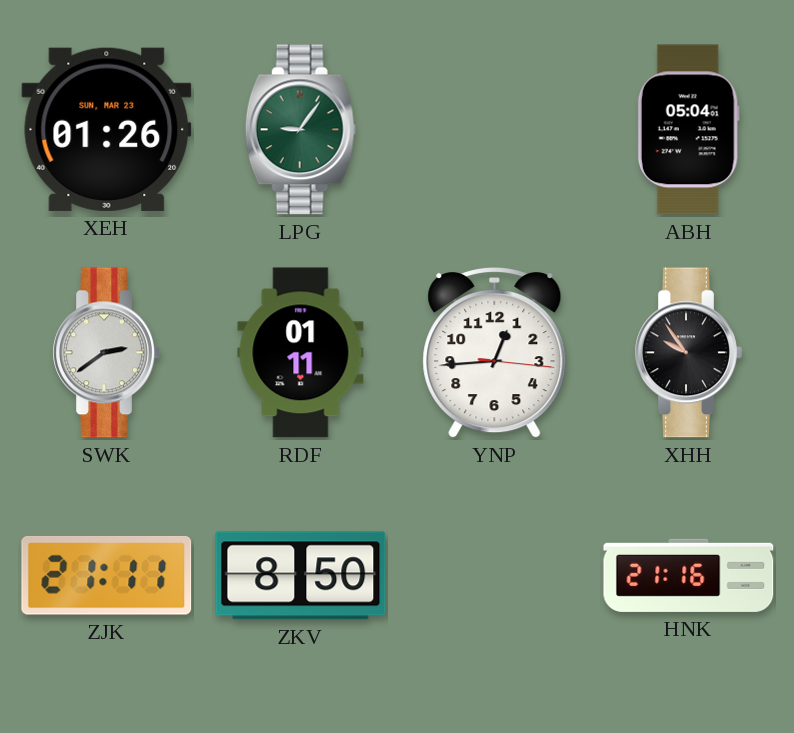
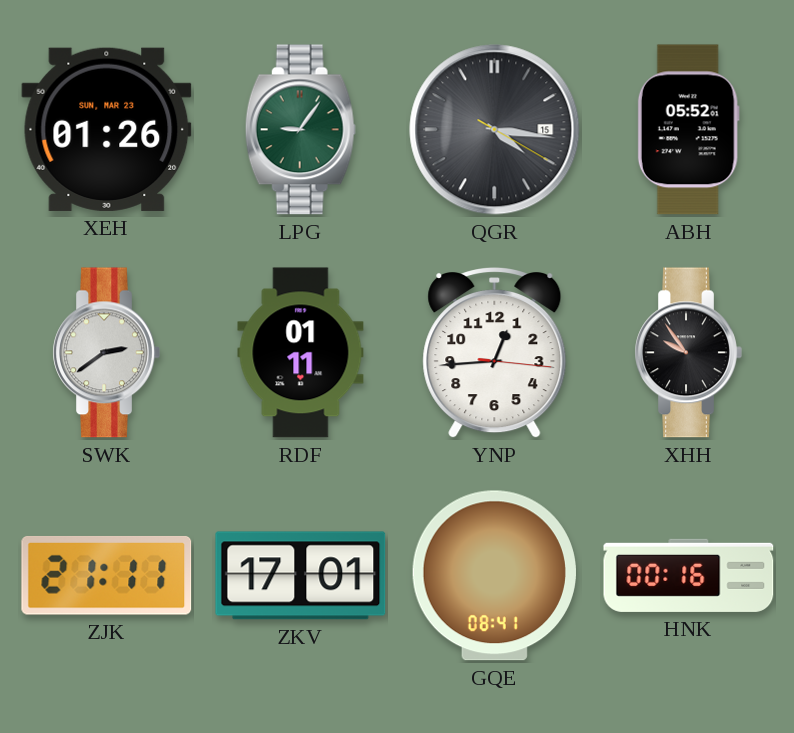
QGR: none -> 4:16
ABH: 05:04 -> 05:52
ZKV: 8:50 -> 17:01
GQE: none -> 08:41
HNK: 21:16 -> 00:16
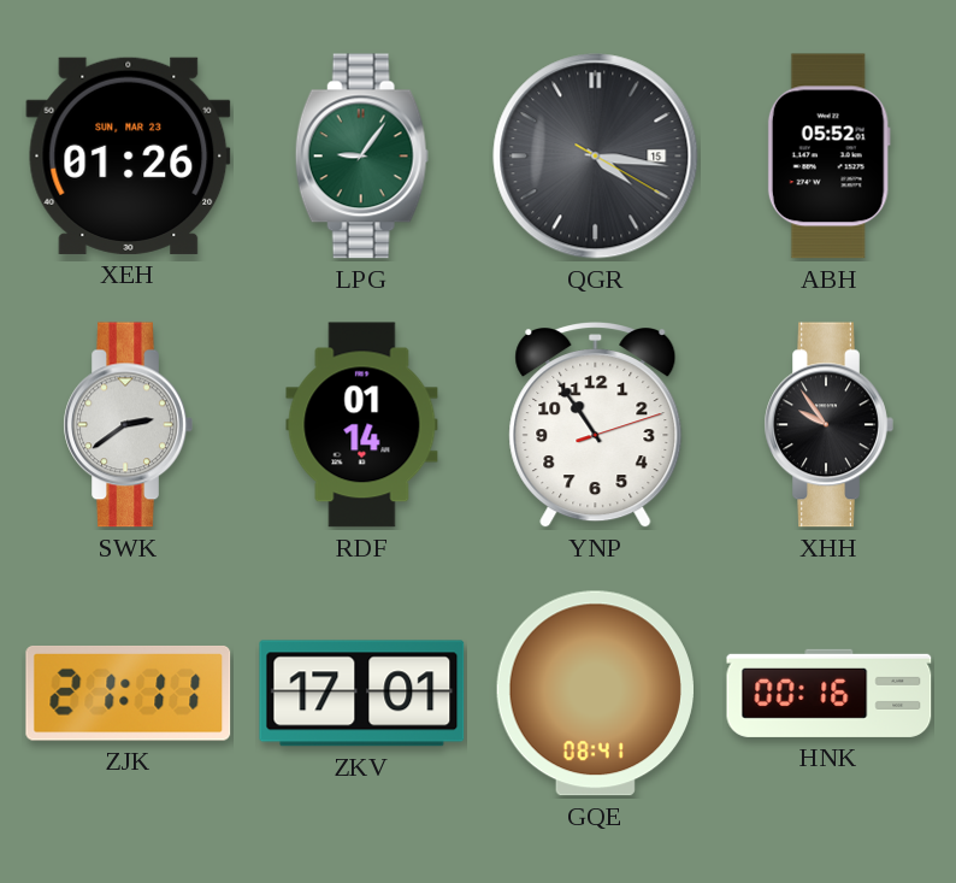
RDF: 01:11 -> 01:14
YNP: 12:44 -> 10:54
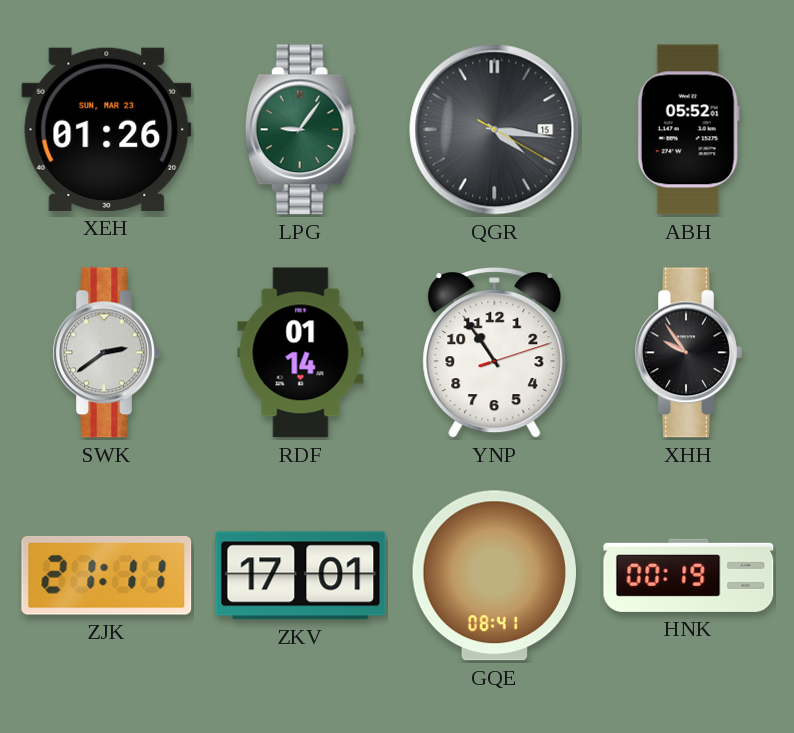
HNK: 00:16 -> 00:19
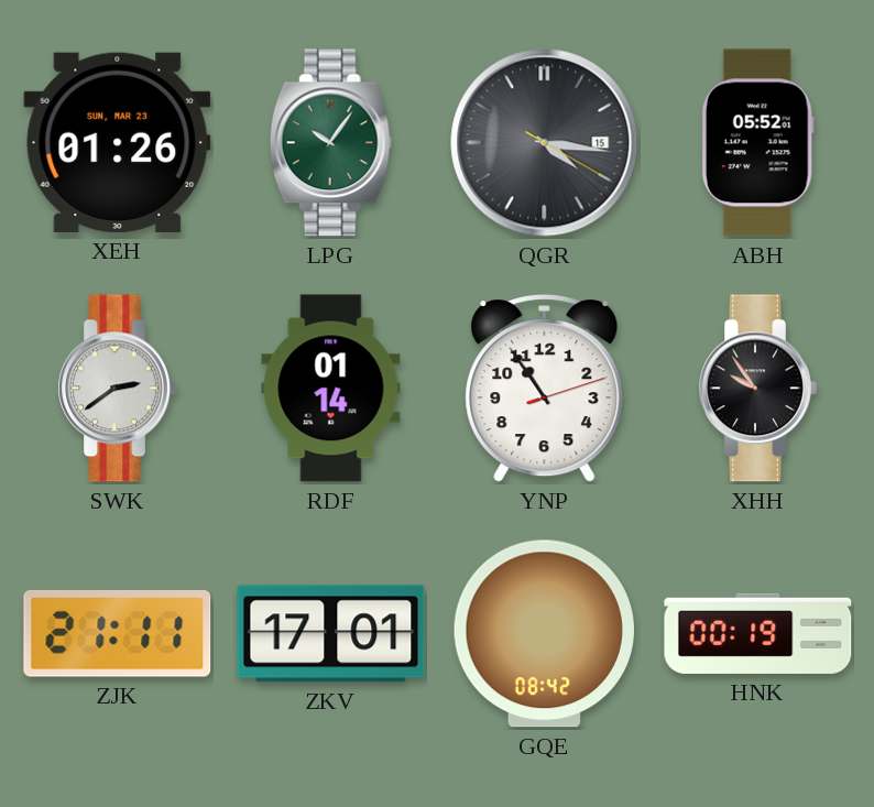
LPG: 9:06 -> 10:06
GQE: 08:41 -> 08:42
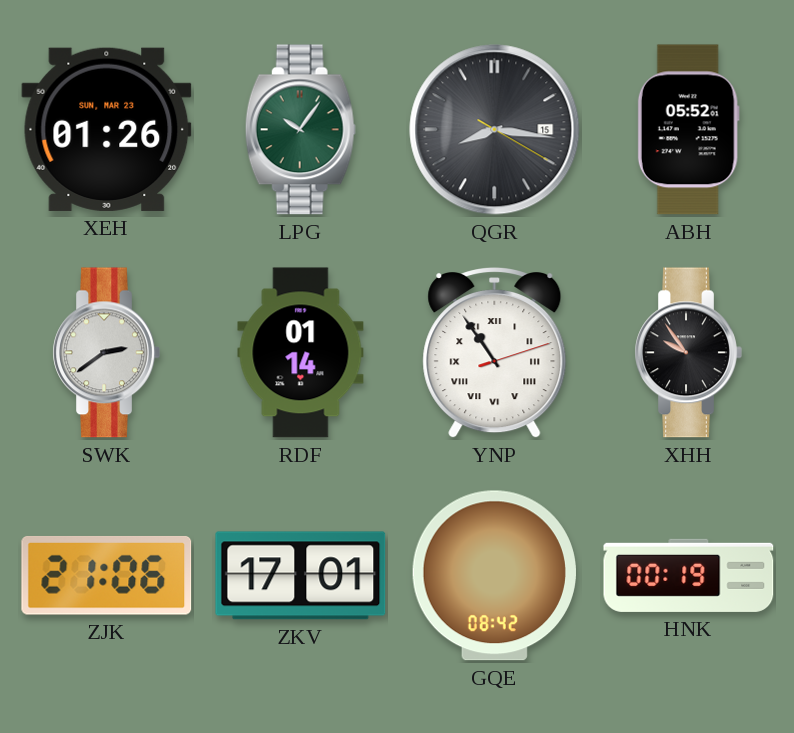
QGR: 4:16 -> 8:16
YNP numerals: Arabic -> Roman
ZJK: 21:11 -> 21:06
